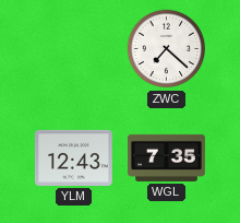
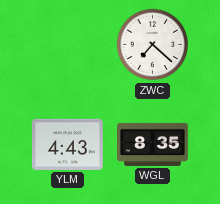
YLM: 12:43 -> 4:43
WGL: 7:35 -> 8:35
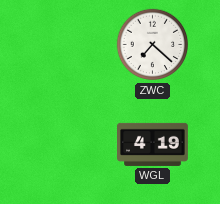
YLM: 4:43 -> none
WGL: 8:35 -> 4:19
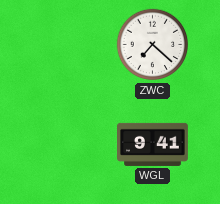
WGL: 4:19 -> 9:41
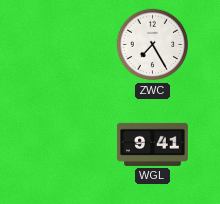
ZWC: 7:22 -> 7:25
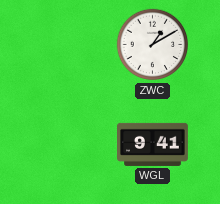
ZWC: 7:25 -> 1:10
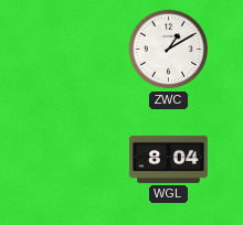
WGL: 9:41 -> 8:04
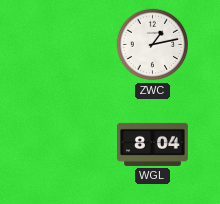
ZWC: 1:10 -> 1:13
